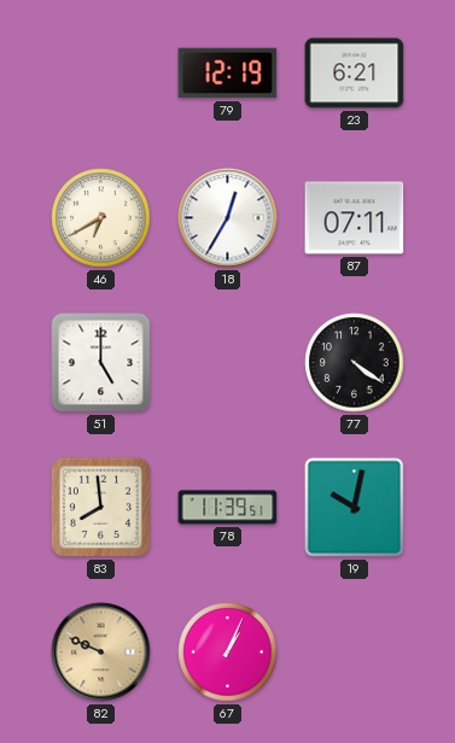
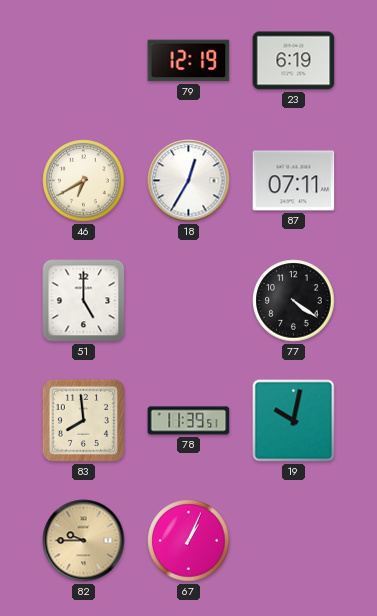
23: 6:21 -> 6:19
82: 9:49 -> 9:45
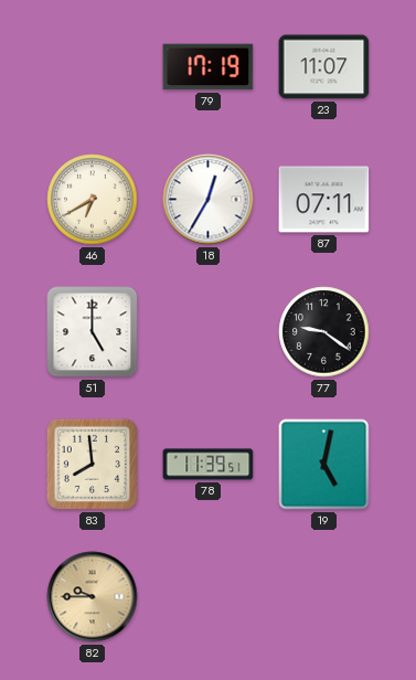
79: 12:19 -> 17:19
23: 6:19 -> 11:07
77: 4:21 -> 9:21
19: 10:02 -> 5:02
67: 1:04 -> none
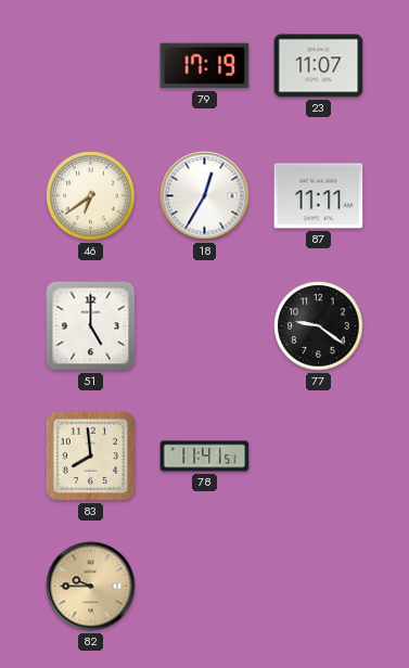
46: 6:40 -> 6:39
87: 07:11 -> 11:11
78: 11:39 -> 11:41
19: 5:02 -> none
